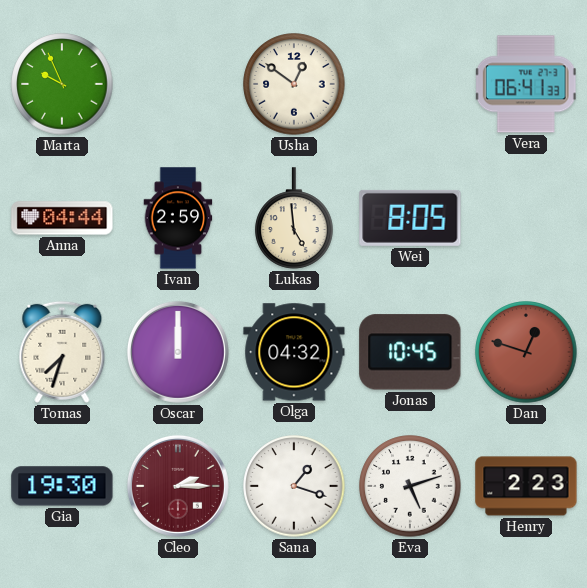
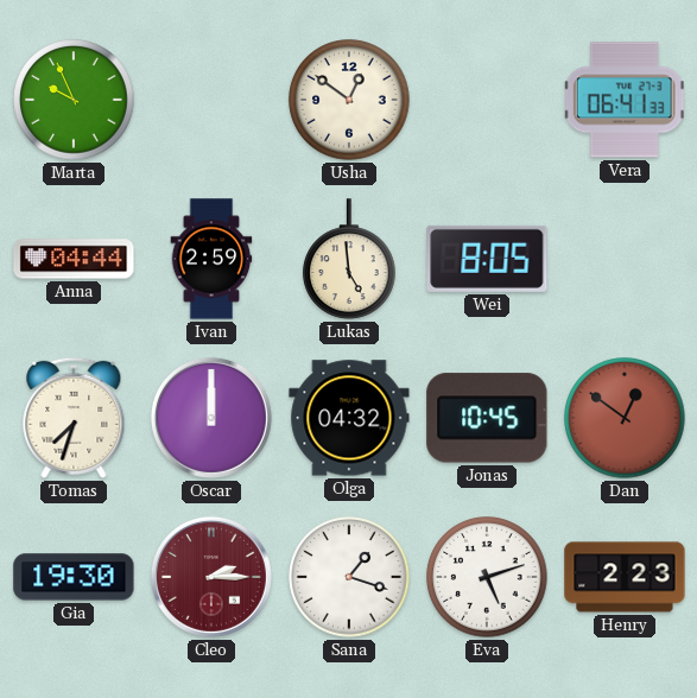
Dan: 12:48 -> 12:51
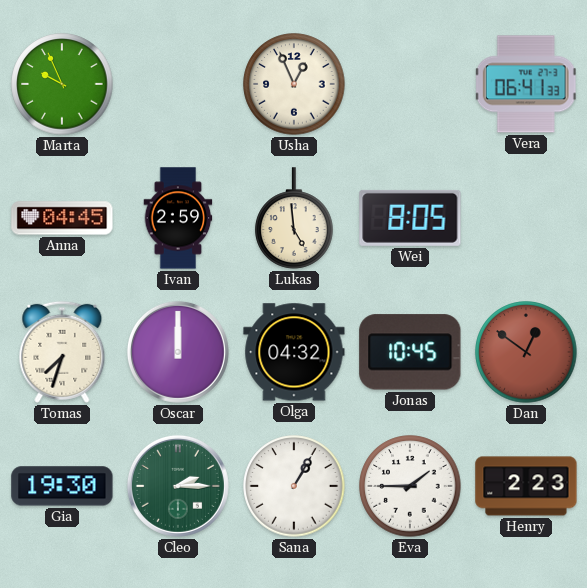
Usha: 12:51 -> 12:56
Anna: 04:44 -> 04:45
Cleo dial: burgundy -> green
Sana: 1:18 -> 1:05
Eva: 5:12 -> 1:45
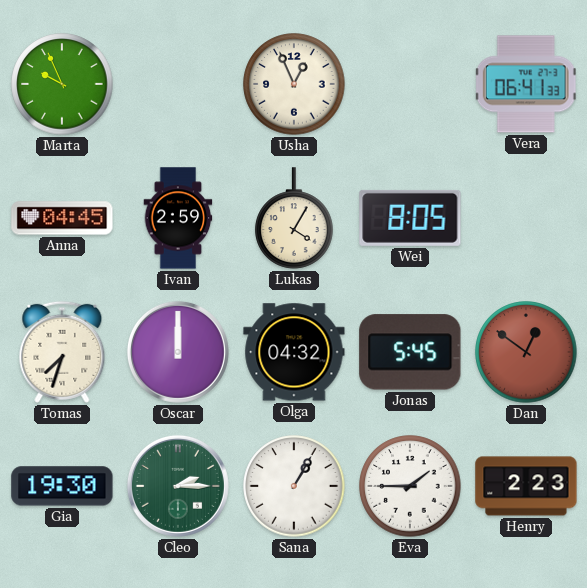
Lukas: 4:59 -> 4:05
Jonas: 10:45 -> 5:45
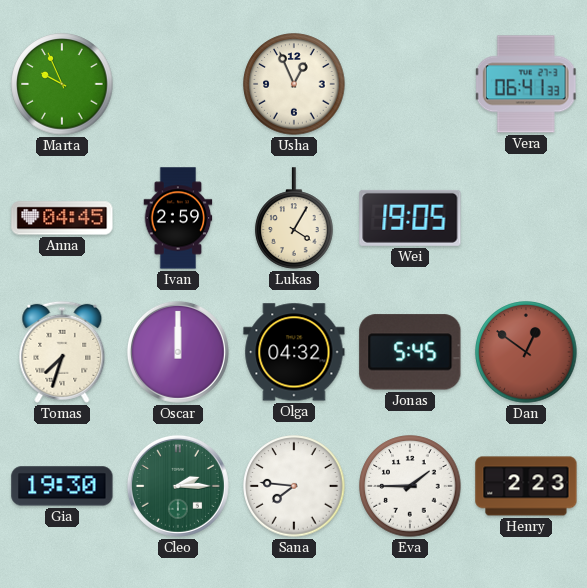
Wei: 8:05 -> 19:05
Sana: 1:05 -> 7:46
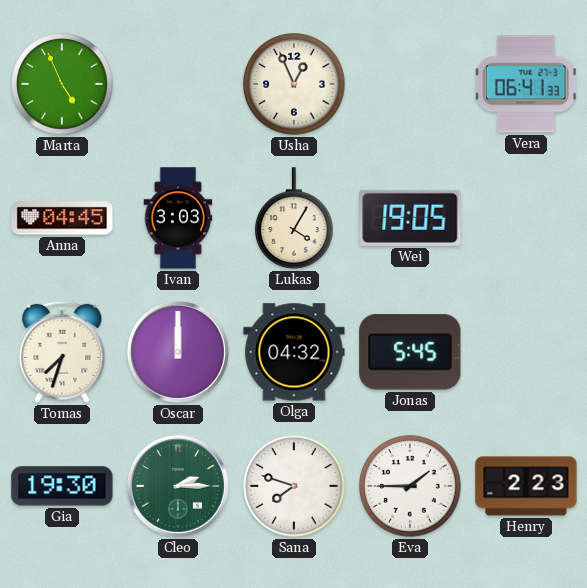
Marta: 9:56 -> 4:56
Ivan: 2:59 -> 3:03
Dan: 12:51 -> none
Sana: 7:46 -> 7:48
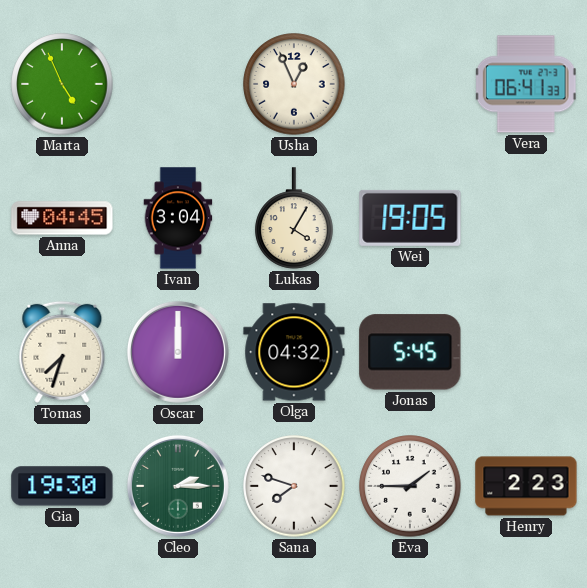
Ivan: 3:03 -> 3:04
